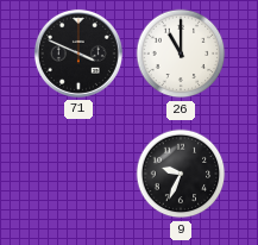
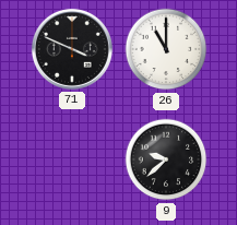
9: 9:34 -> 9:38
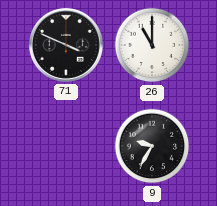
9: 9:38 -> 9:35
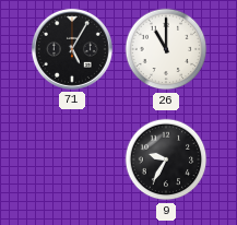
71: 3:49 -> 5:05
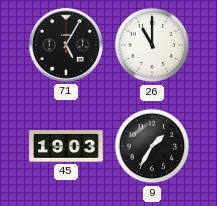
45: none -> 19:03
9: 9:35 -> 1:35
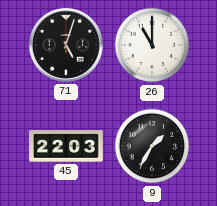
71: 5:05 -> 5:03
45: 19:03 -> 22:03
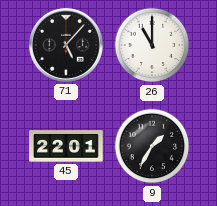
71: 5:03 -> 5:07
45: 22:03 -> 22:01
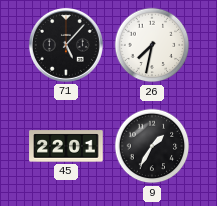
26: 11:00 -> 7:32
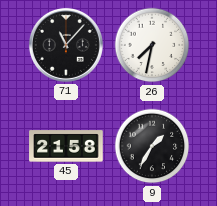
71: 5:07 -> 11:07
45: 22:01 -> 21:58
